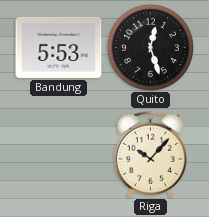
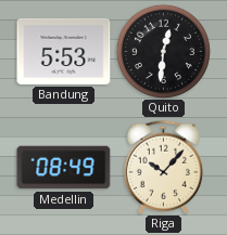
Quito: 12:27 -> 12:31
Medellin: none -> 08:49
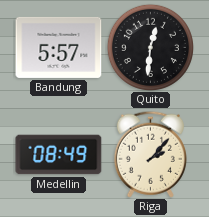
Bandung: 5:53 -> 5:57
Riga: 10:07 -> 2:07
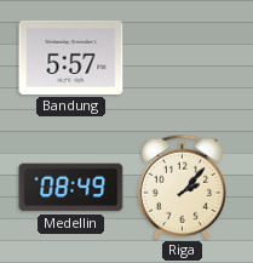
Quito: 12:31 -> none
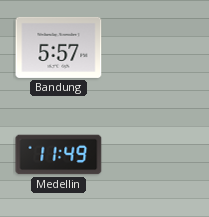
Medellin: 08:49 -> 11:49
Riga: 2:07 -> none
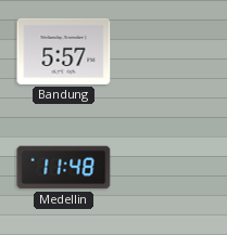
Medellin: 11:49 -> 11:48
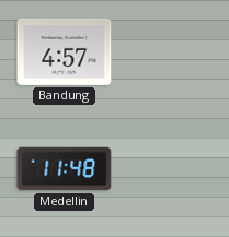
Bandung: 5:57 -> 4:57
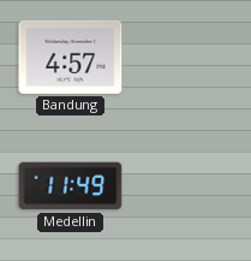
Medellin: 11:48 -> 11:49
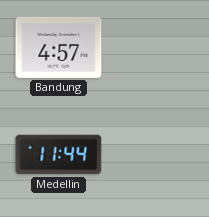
Medellin: 11:49 -> 11:44
